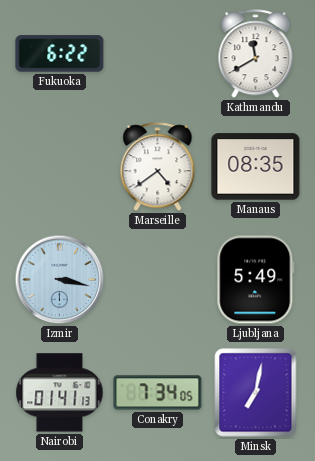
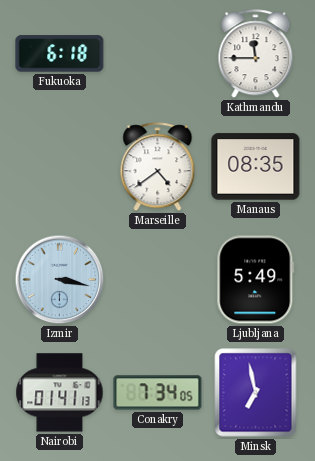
Fukuoka: 6:22 -> 6:18
Kathmandu: 11:40 -> 11:45
Minsk: 7:02 -> 6:58
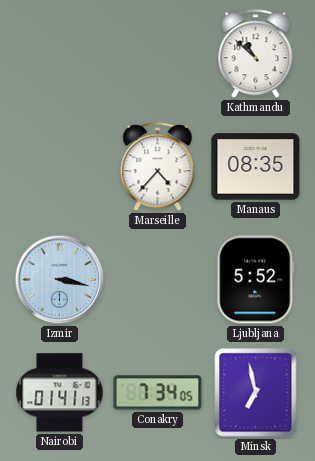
Fukuoka: 6:18 -> none
Kathmandu: 11:45 -> 10:52
Marseille: 4:39 -> 4:37
Ljubljana: 5:49 -> 5:52
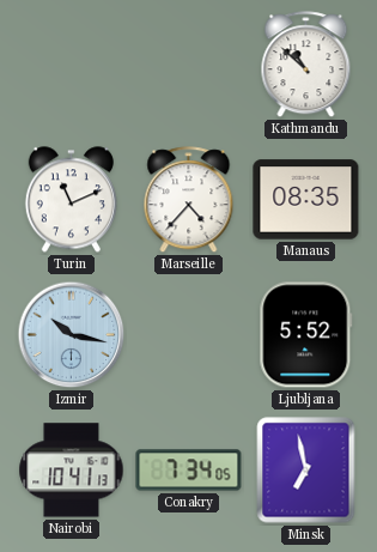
Turin: none -> 11:11
Izmir: 3:17 -> 10:17
Nairobi: 01:41 -> 10:41
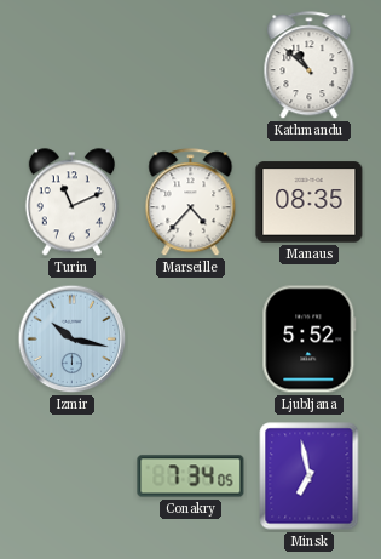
Nairobi: 10:41 -> none
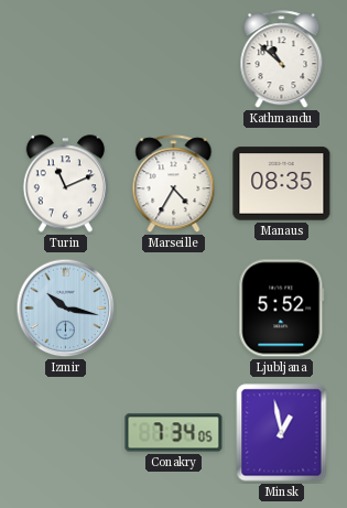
Marseille: 4:37 -> 4:35
Minsk: 6:58 -> 12:58
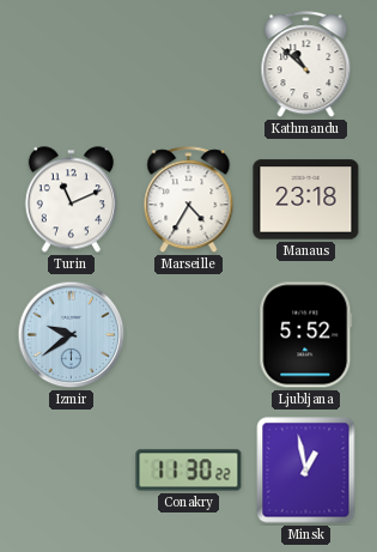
Manaus: 08:35 -> 23:18
Izmir: 10:17 -> 9:39
Conakry: 7:34 -> 11:30
